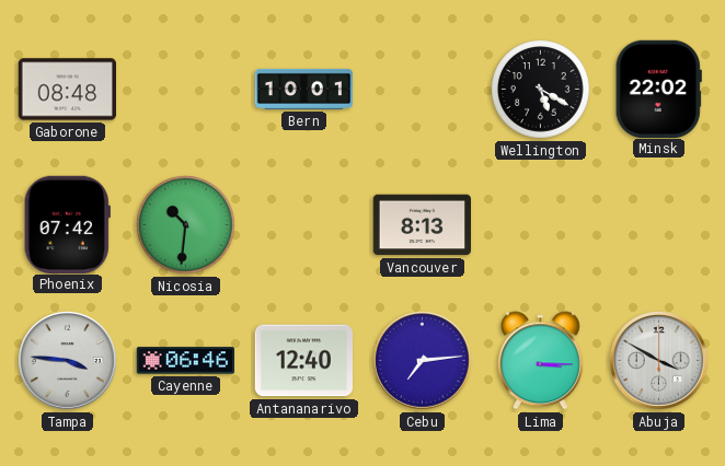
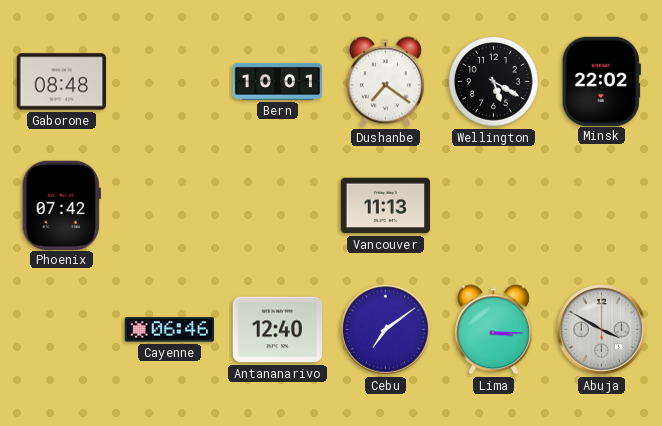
Dushanbe: none -> 7:21
Nicosia: 10:31 -> none
Vancouver: 8:13 -> 11:13
Tampa: 3:46 -> none
Cebu: 7:14 -> 7:09
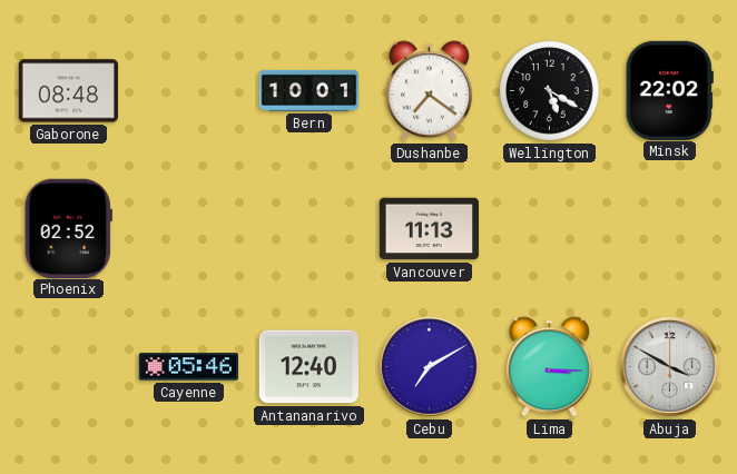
Phoenix: 07:42 -> 02:52
Cayenne: 06:46 -> 05:46
Cebu: 7:09 -> 7:10
